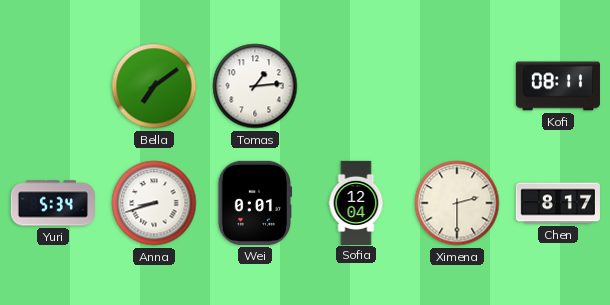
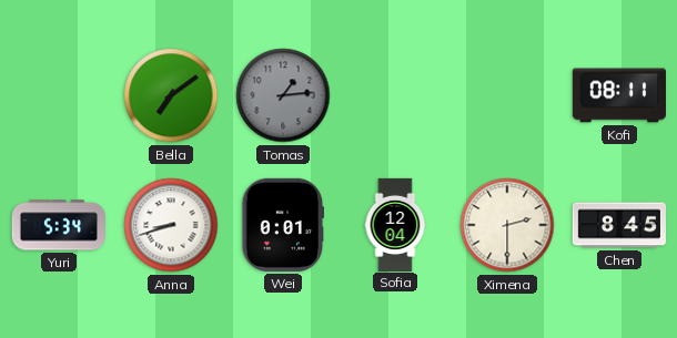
Tomas dial: white -> grey
Chen: 8:17 -> 8:45
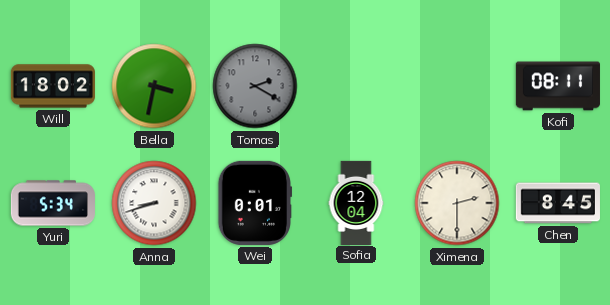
Will: none -> 18:02
Bella: 7:09 -> 3:32
Tomas: 1:14 -> 2:20
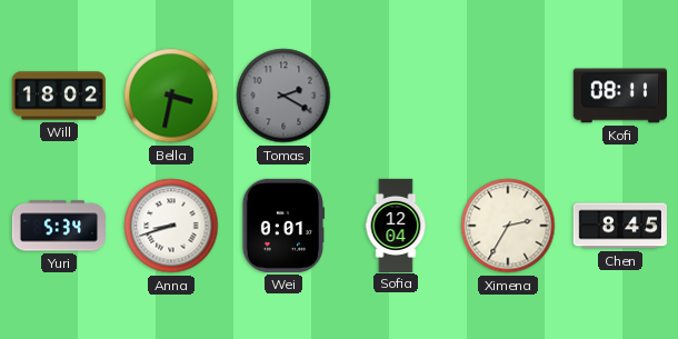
Ximena: 2:30 -> 2:35
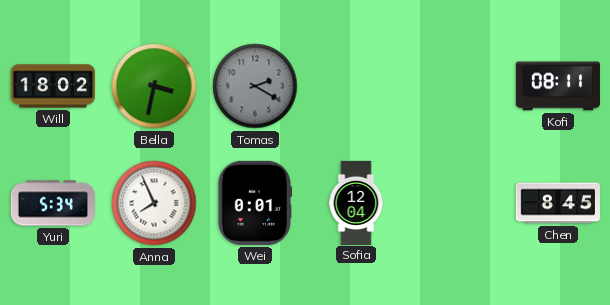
Anna: 8:42 -> 7:56
Ximena: 2:35 -> none
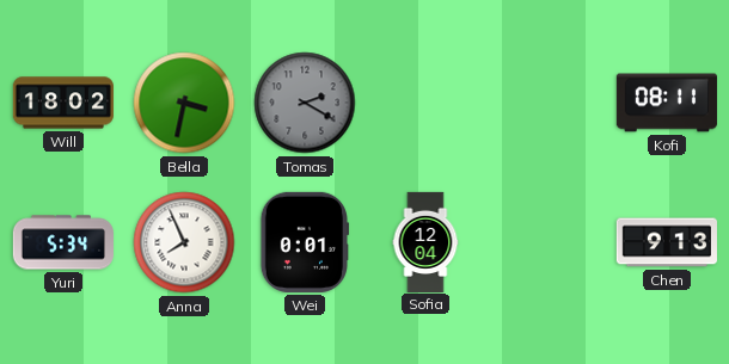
Chen: 8:45 -> 9:13
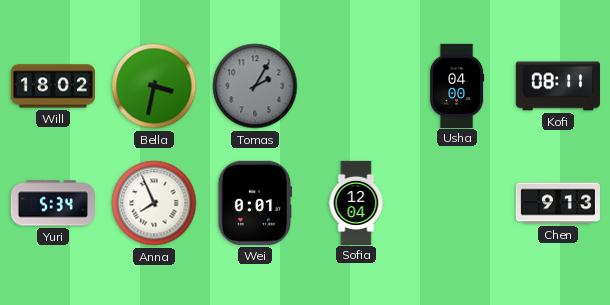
Tomas: 2:20 -> 2:05
Usha: none -> 04:00
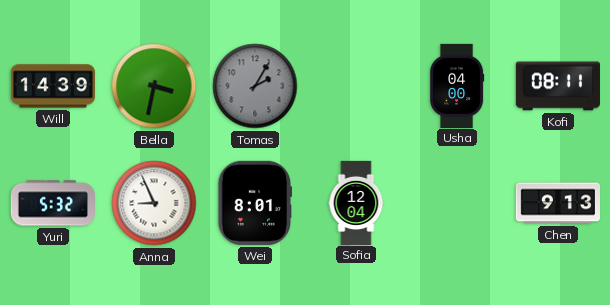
Will: 18:02 -> 14:39
Yuri: 5:34 -> 5:32
Anna: 7:56 -> 8:56
Wei: 0:01 -> 8:01
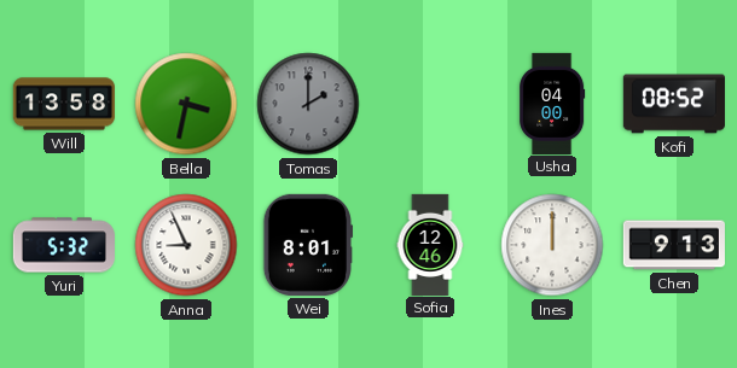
Will: 14:39 -> 13:58
Tomas: 2:05 -> 2:00
Kofi: 08:11 -> 08:52
Sofia: 12:04 -> 12:46
Ines: none -> 12:00
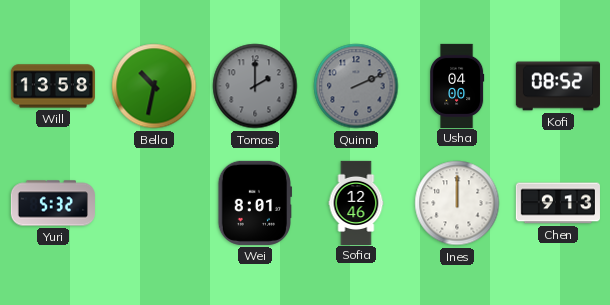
Bella: 3:32 -> 10:32
Quinn: none -> 2:11
Anna: 8:56 -> none
